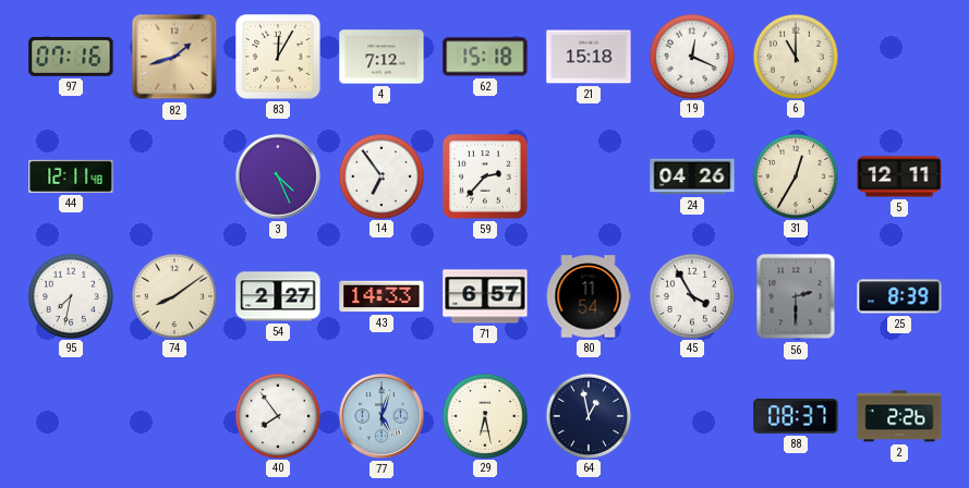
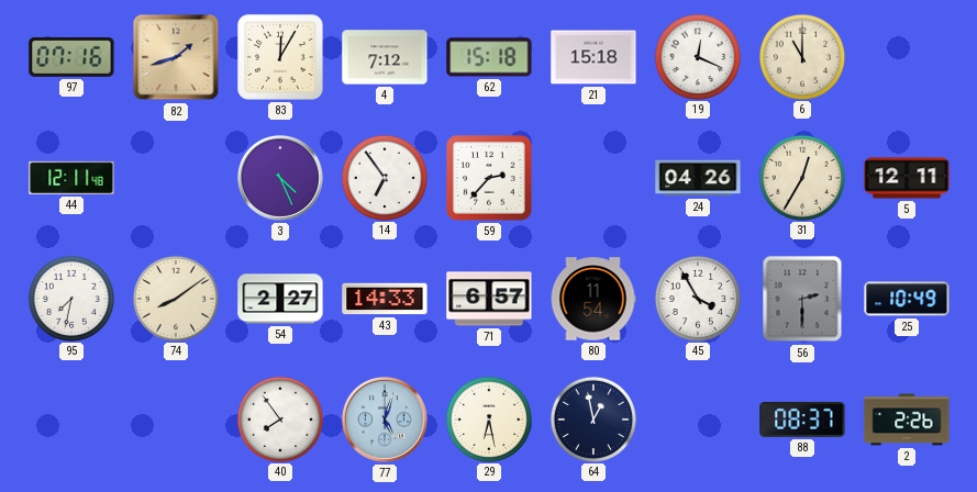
25: 8:39 -> 10:49
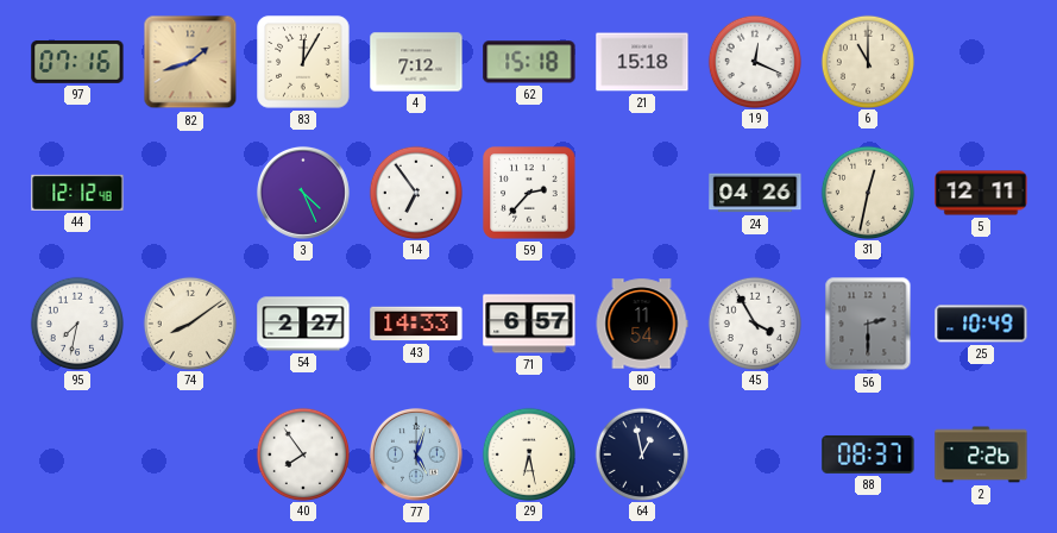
44: 12:11 -> 12:12
31: 12:35 -> 12:32
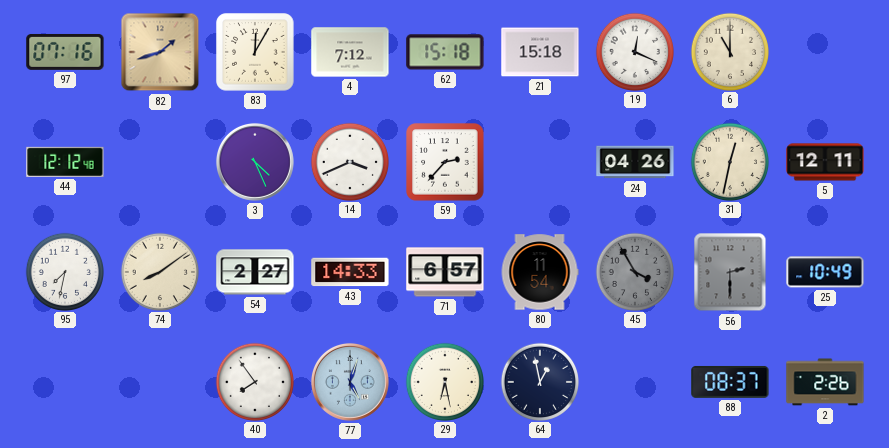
14: 6:54 -> 3:41
45 dial: white -> grey
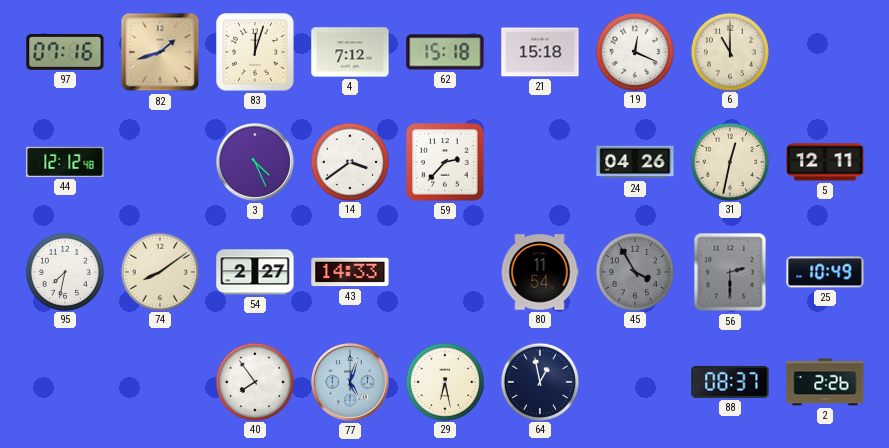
83: 12:05 -> 12:03
14: 3:41 -> 3:39
71: 6:57 -> none
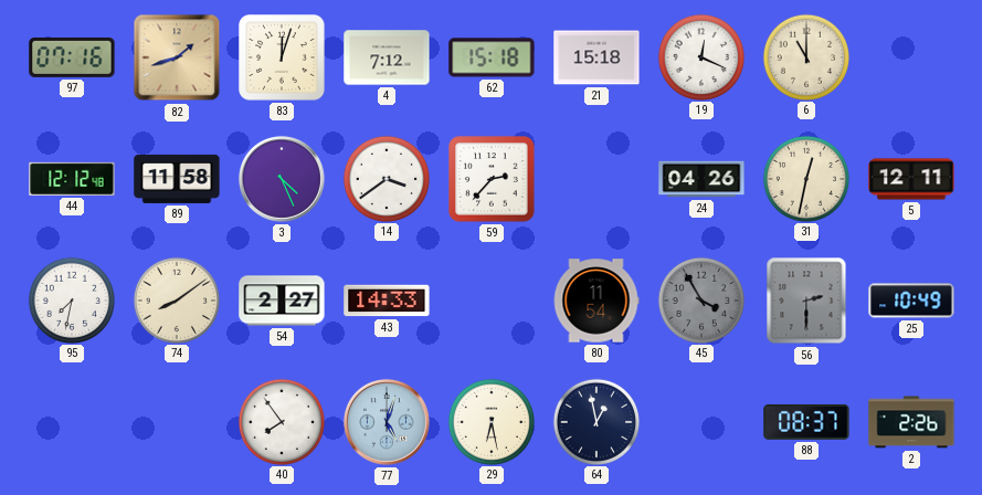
89: none -> 11:58
